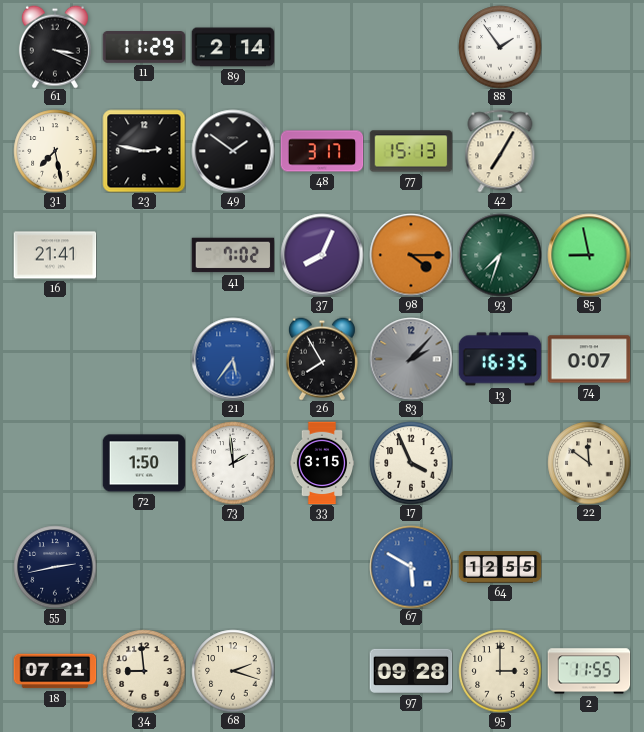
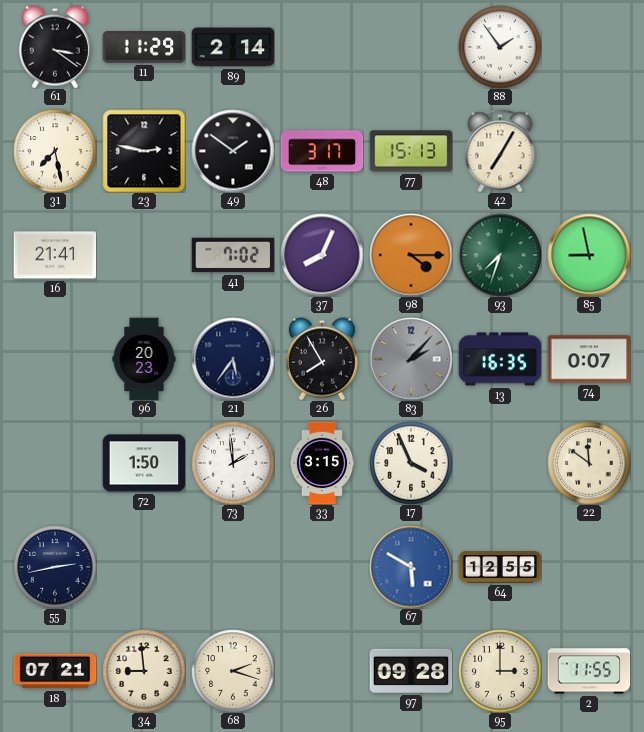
61: 3:19 -> 3:21
96: none -> 20:23
21 dial: blue -> navy
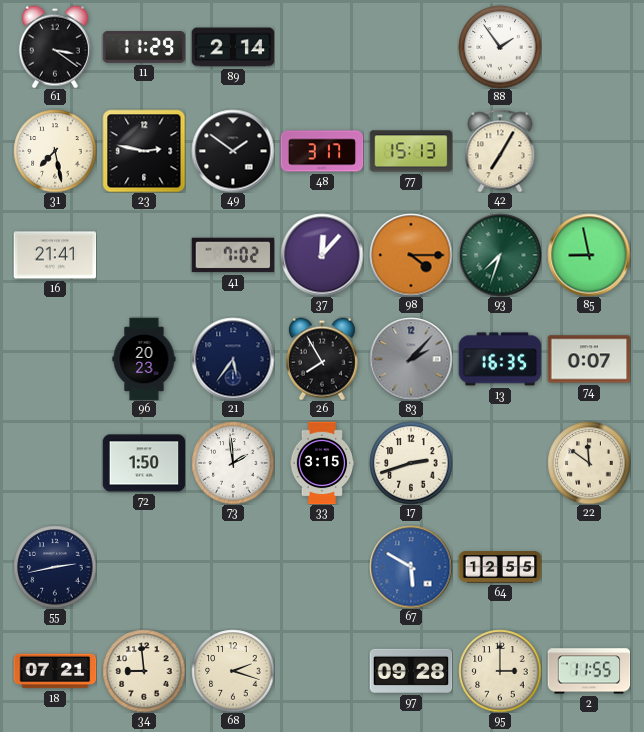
37: 8:04 -> 12:07
17: 3:56 -> 2:42
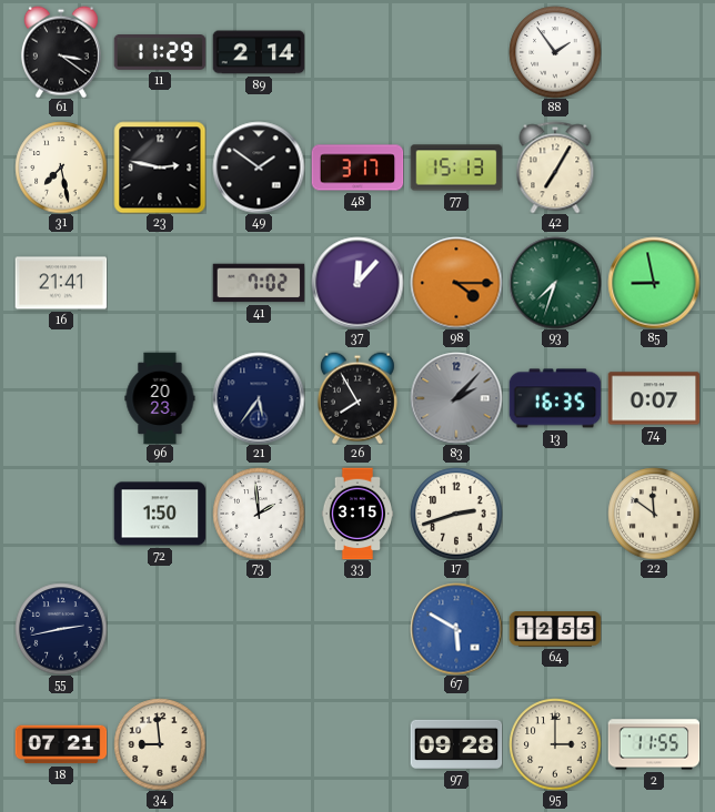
68: 2:18 -> none
